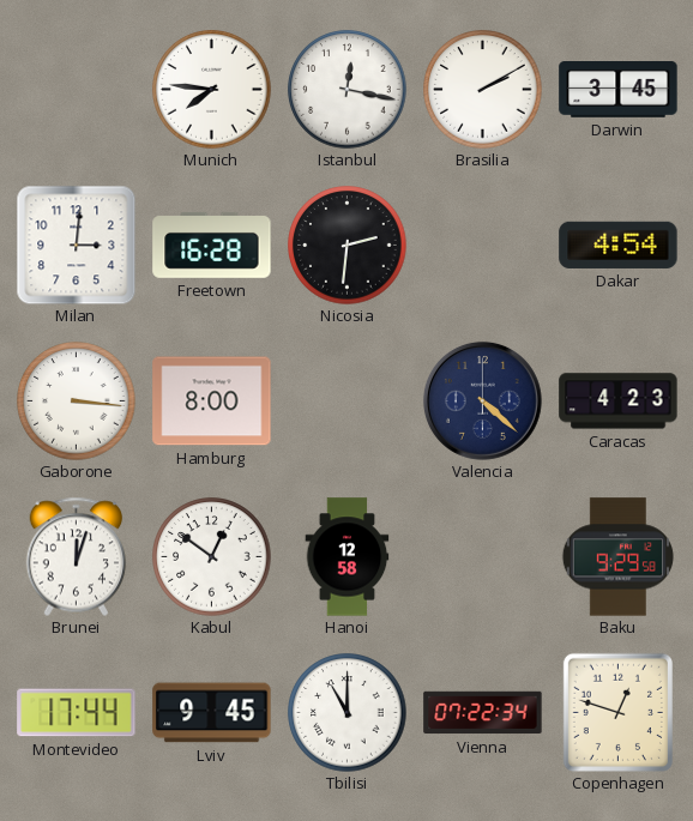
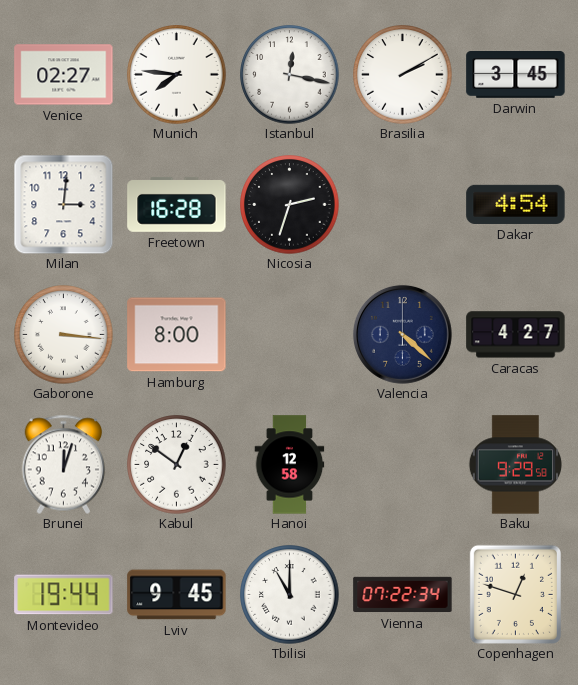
Venice: none -> 02:27
Nicosia: 2:31 -> 2:33
Caracas: 4:23 -> 4:27
Montevideo: 17:44 -> 19:44
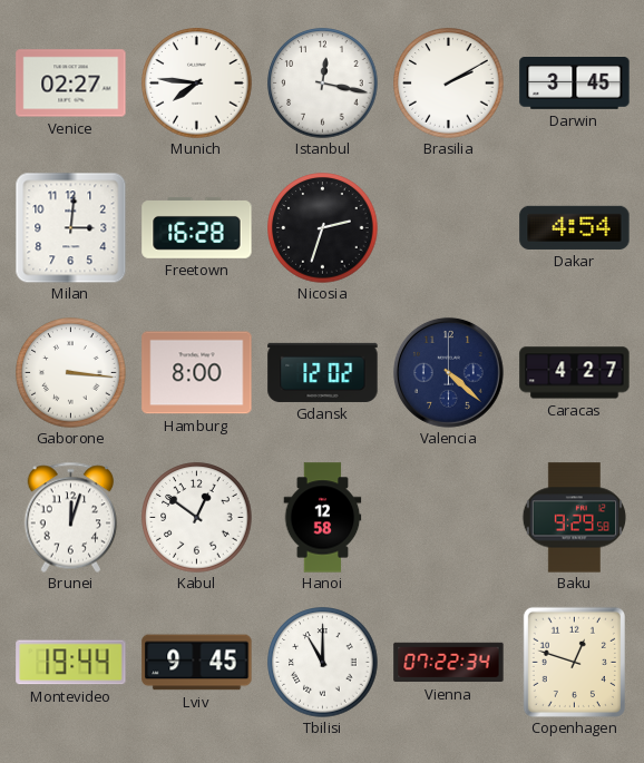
Gdansk: none -> 12:02
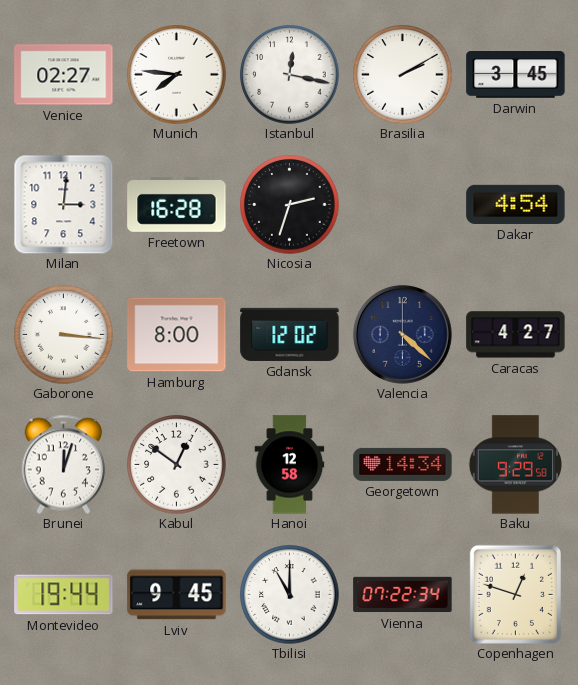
Georgetown: none -> 14:34
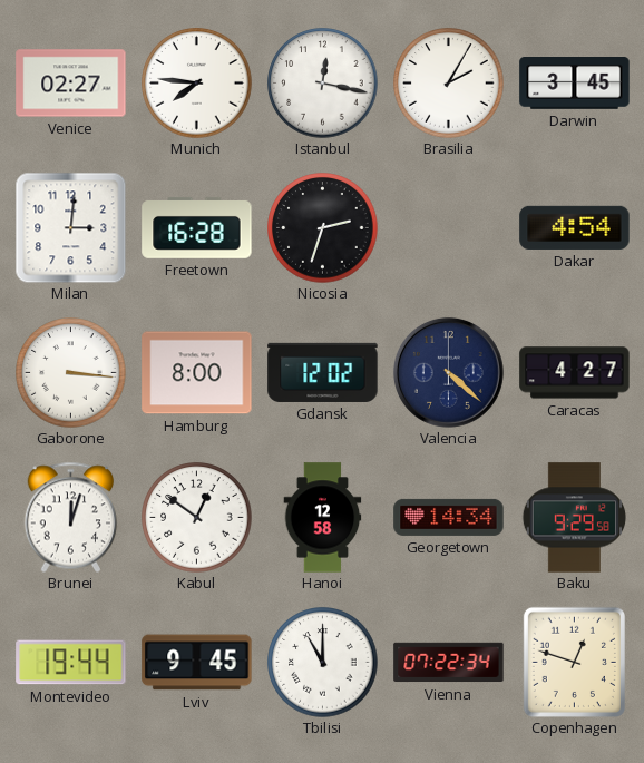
Brasilia: 2:10 -> 2:05
